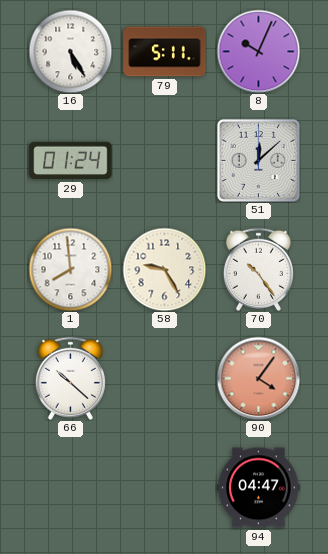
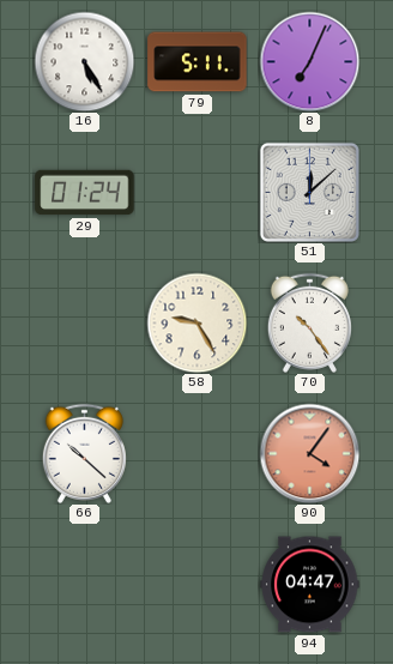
8: 10:04 -> 7:04
1: 7:59 -> none
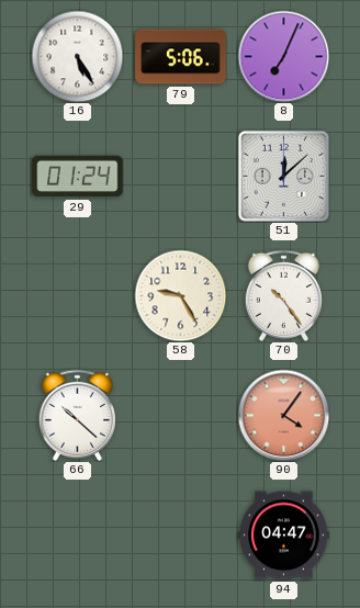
79: 5:11 -> 5:06
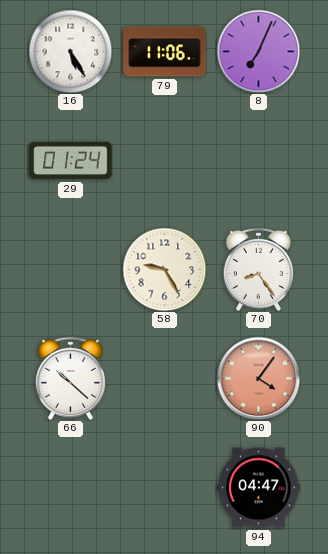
79: 5:06 -> 11:06
51: 12:08 -> none
70: 10:24 -> 8:24
